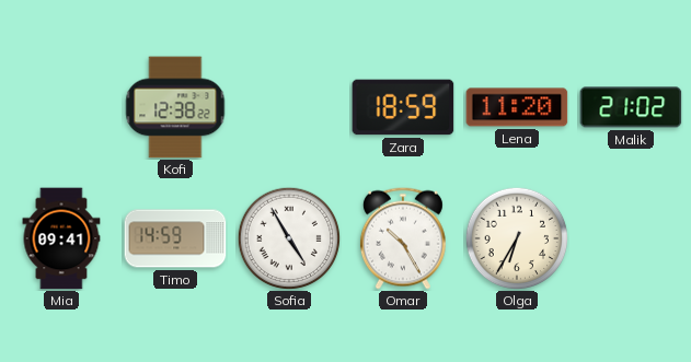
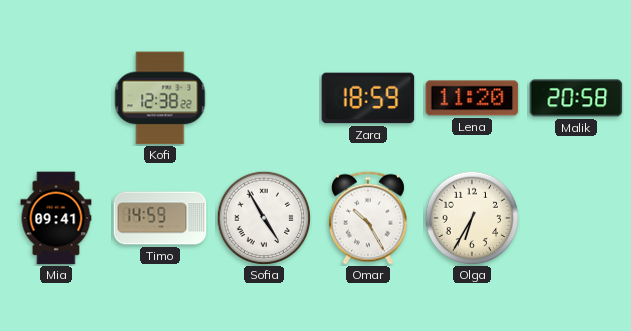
Malik: 21:02 -> 20:58
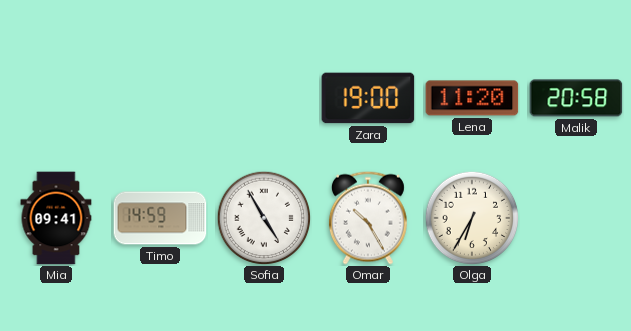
Kofi: 12:38 -> none
Zara: 18:59 -> 19:00
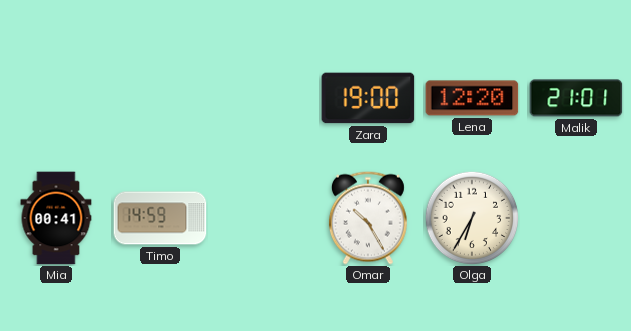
Lena: 11:20 -> 12:20
Malik: 20:58 -> 21:01
Mia: 09:41 -> 00:41
Sofia: 4:55 -> none
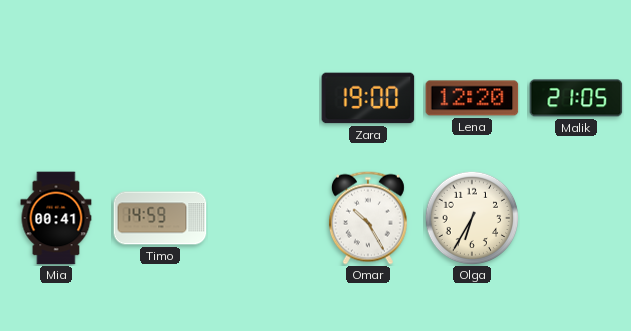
Malik: 21:01 -> 21:05
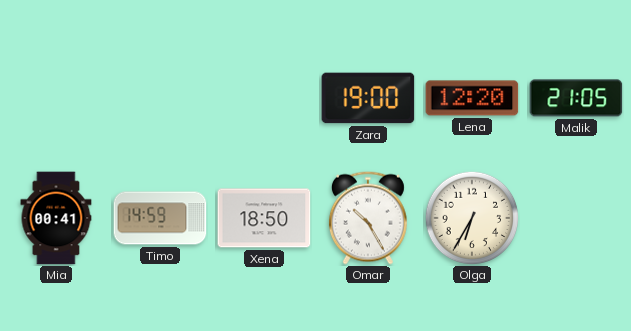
Xena: none -> 18:50
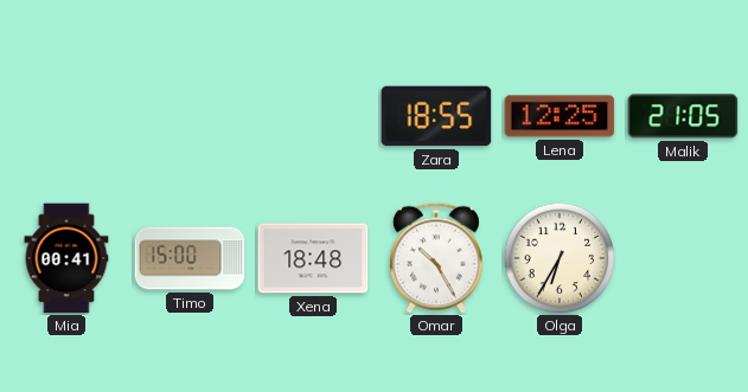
Zara: 19:00 -> 18:55
Lena: 12:20 -> 12:25
Timo: 14:59 -> 15:00
Xena: 18:50 -> 18:48
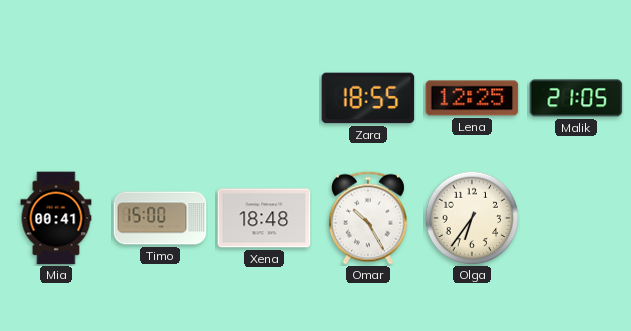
Olga: 6:35 -> 6:36
